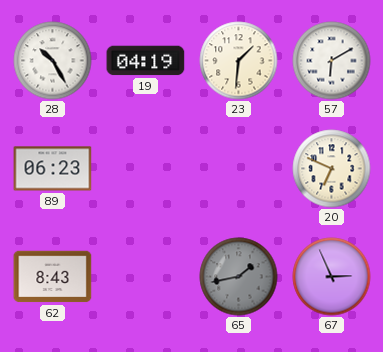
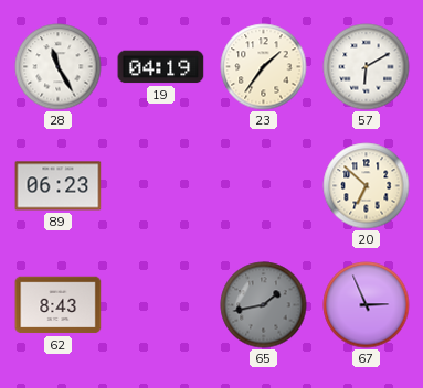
28: 10:25 -> 11:25
23: 1:31 -> 1:36
20: 6:49 -> 6:52
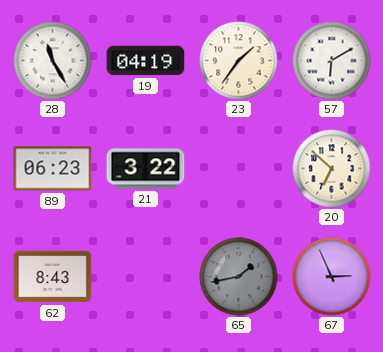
21: none -> 3:22
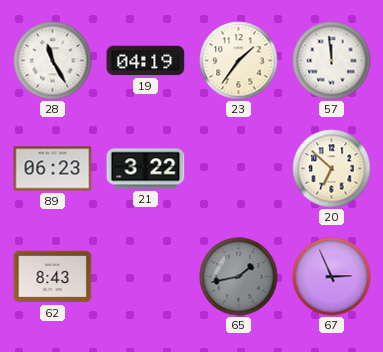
57: 6:10 -> 11:59
